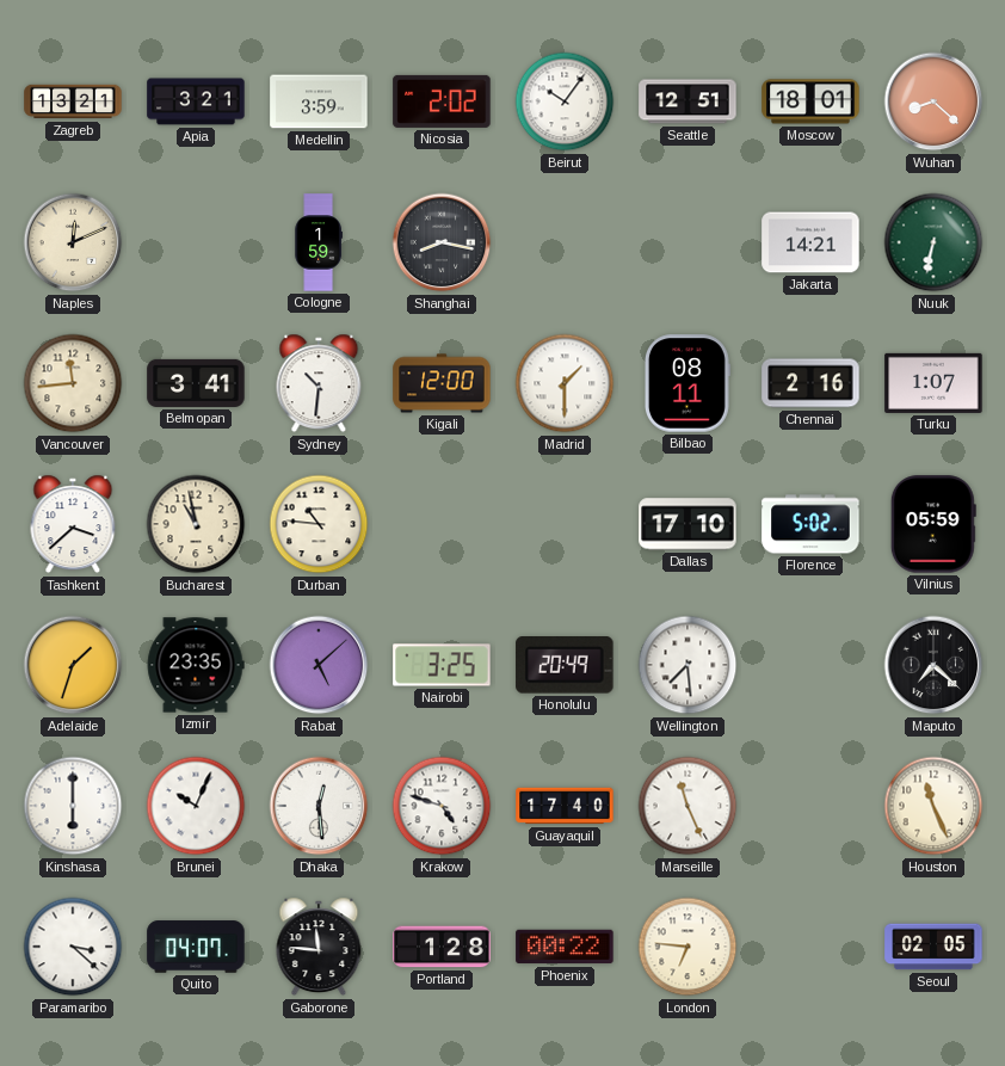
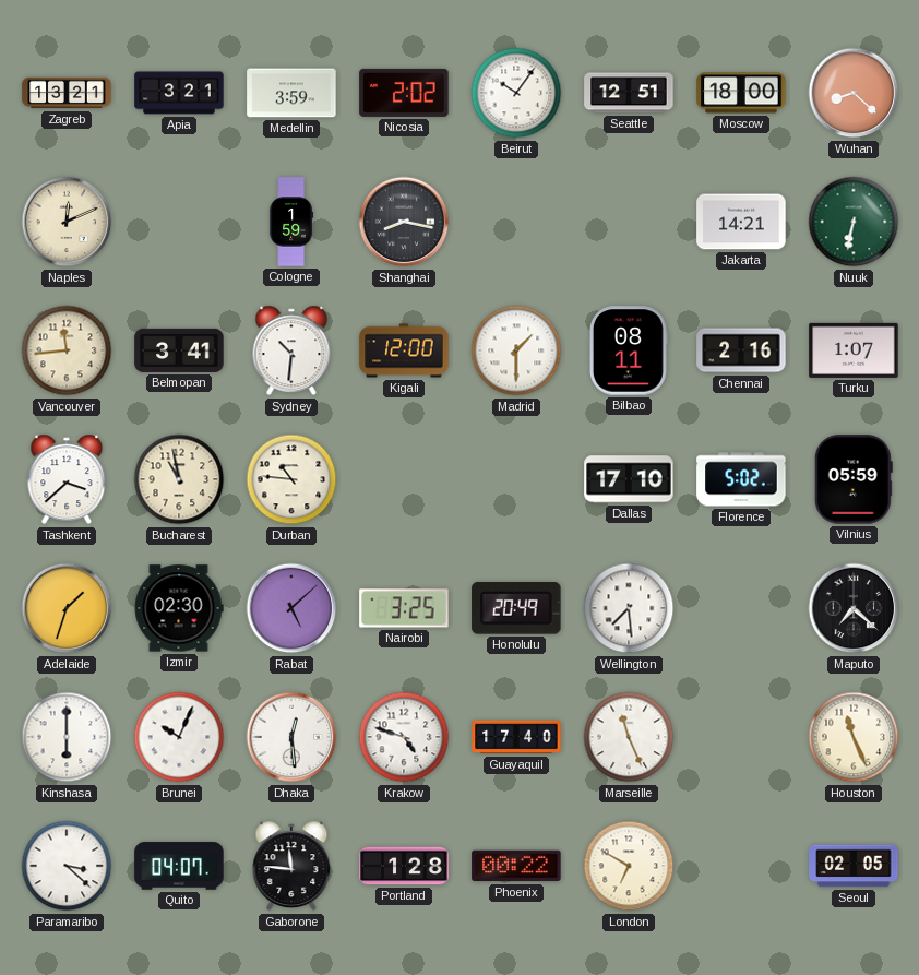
Moscow: 18:01 -> 18:00
Izmir: 23:35 -> 02:30
London: 6:46 -> 6:50
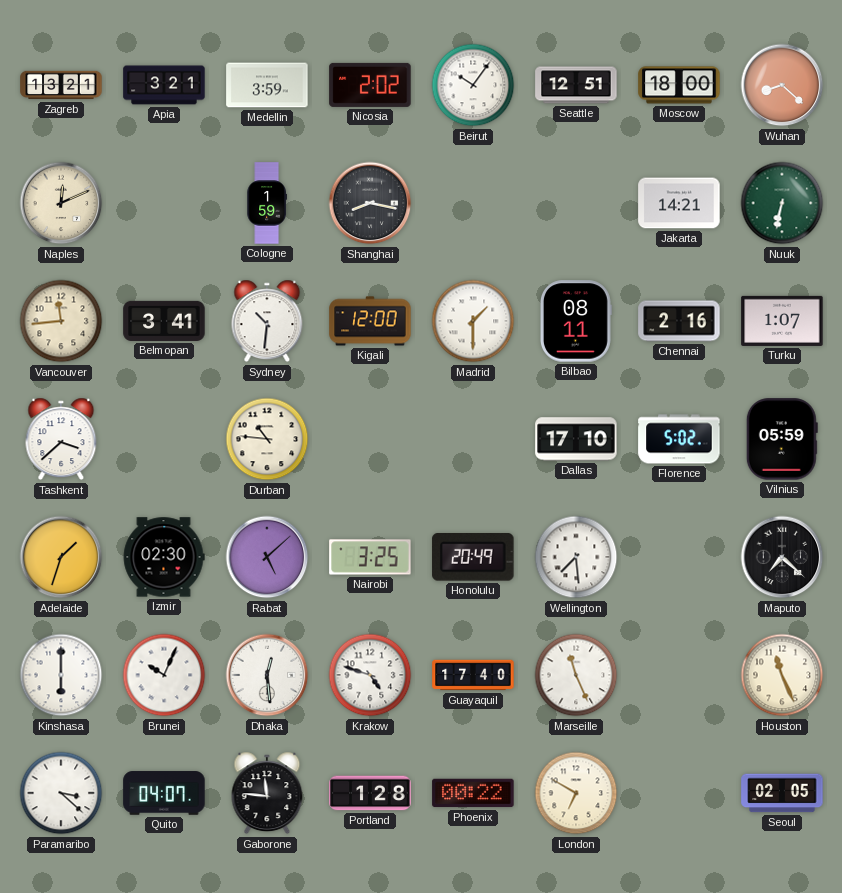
Bucharest: 10:58 -> none
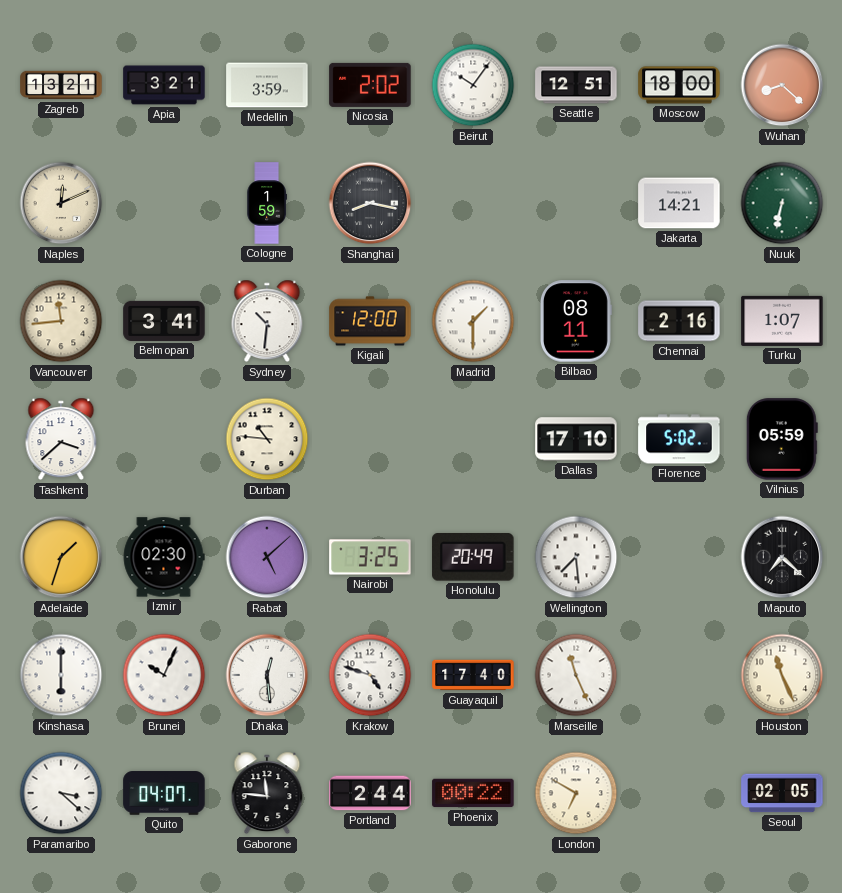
Portland: 1:28 -> 2:44
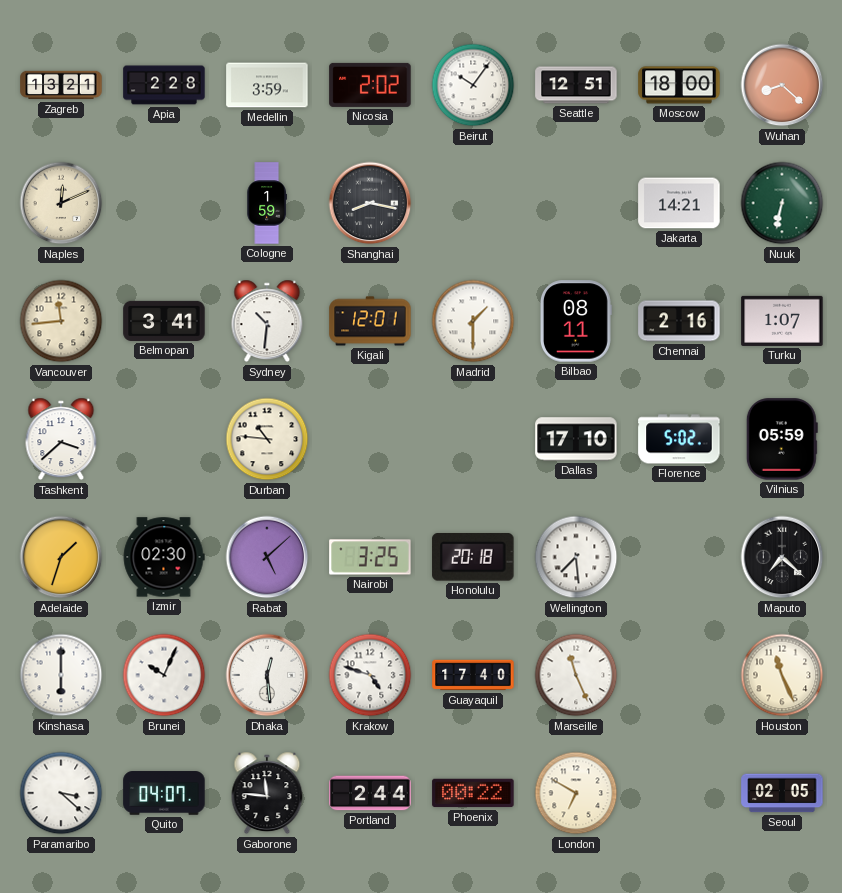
Apia: 3:21 -> 2:28
Kigali: 12:00 -> 12:01
Honolulu: 20:49 -> 20:18
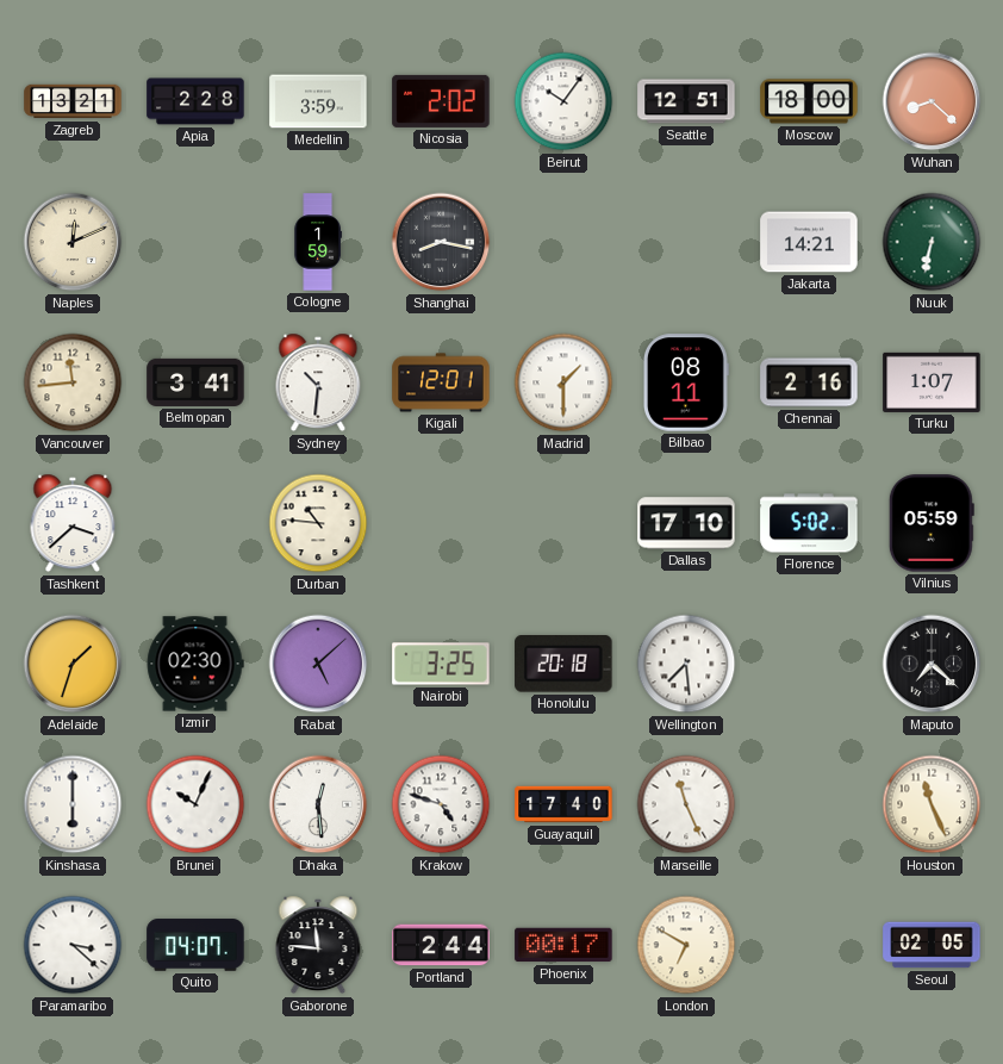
Phoenix: 00:22 -> 00:17
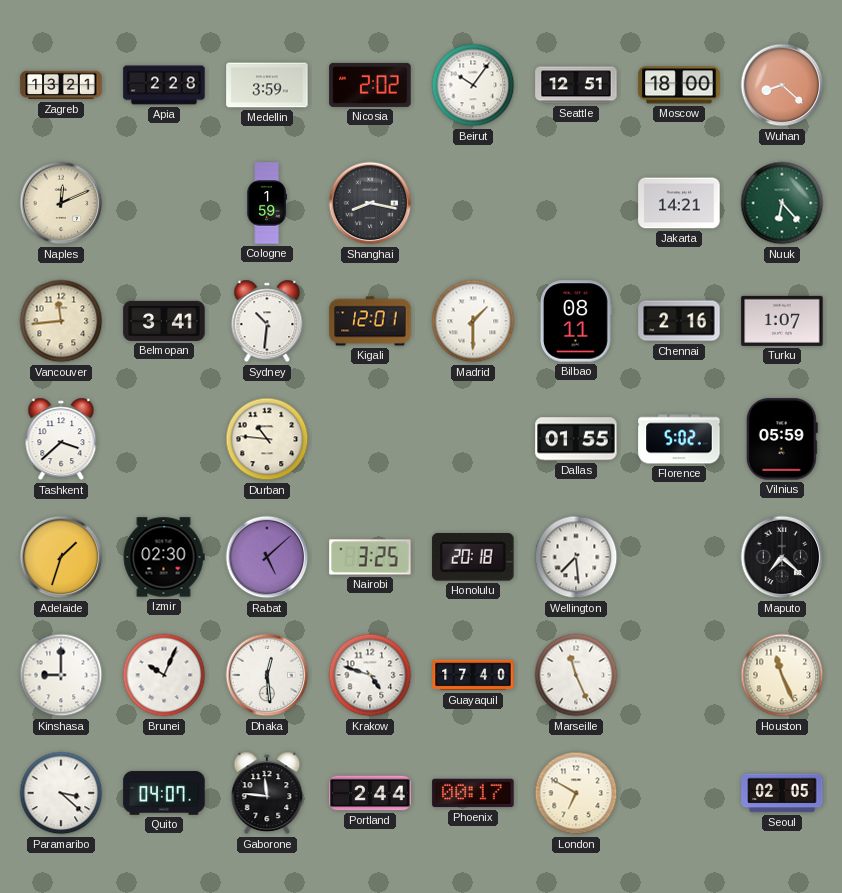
Nuuk: 6:32 -> 6:23
Dallas: 17:10 -> 01:55
Kinshasa: 6:00 -> 9:00
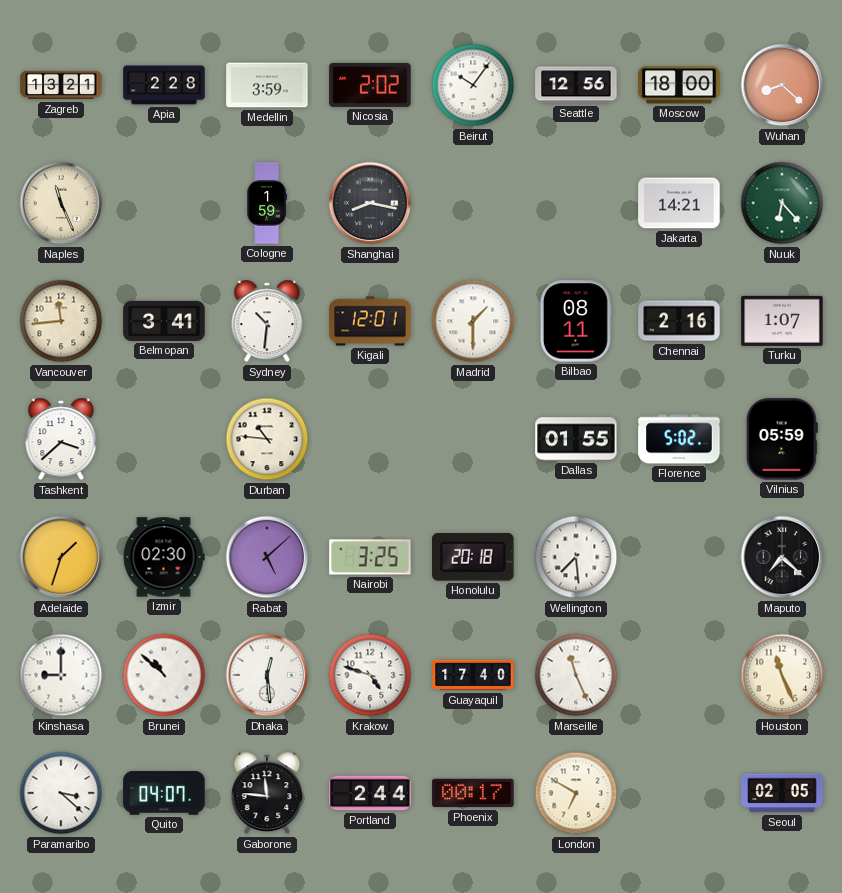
Seattle: 12:51 -> 12:56
Naples: 12:11 -> 11:26
Brunei: 10:04 -> 10:52
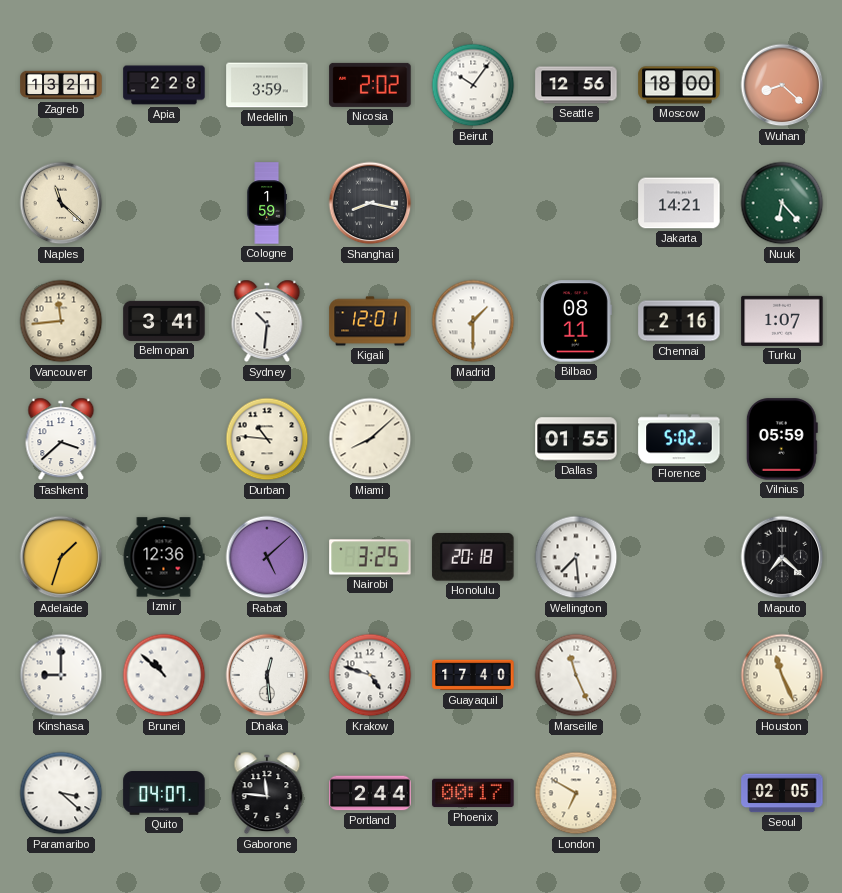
Naples: 11:26 -> 11:22
Miami: none -> 8:08
Izmir: 02:30 -> 12:36
